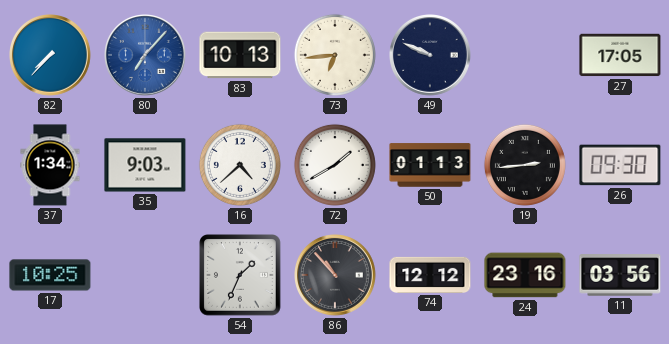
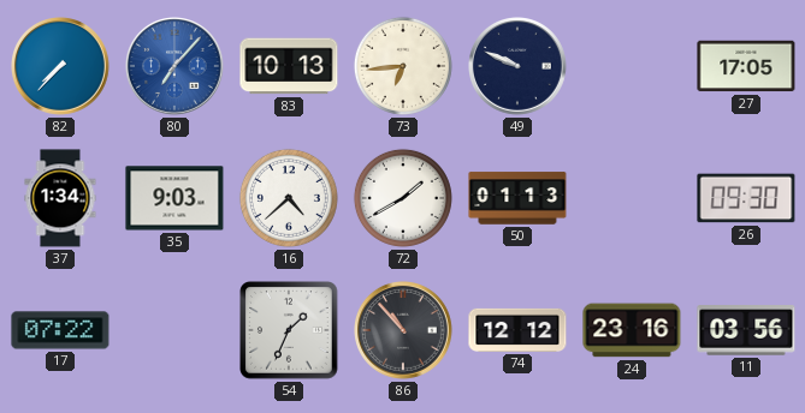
19: 2:44 -> none
17: 10:25 -> 07:22
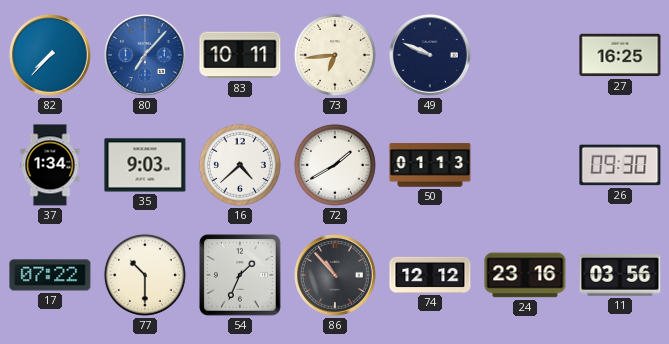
83: 10:13 -> 10:11
27: 17:05 -> 16:25
77: none -> 10:30
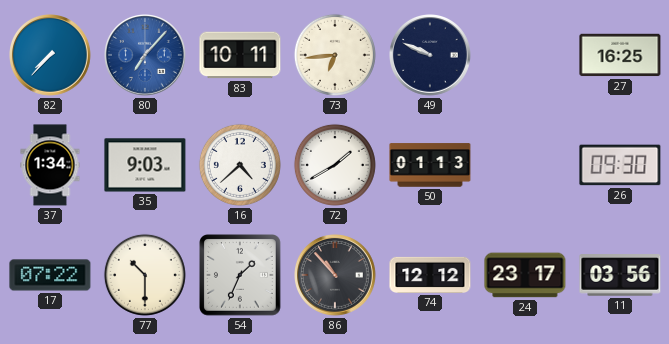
24: 23:16 -> 23:17
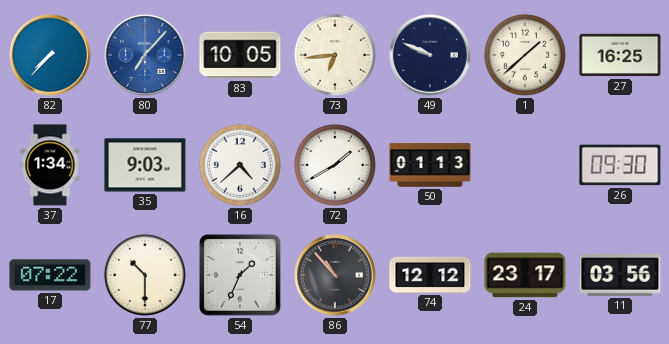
83: 10:11 -> 10:05
1: none -> 1:38
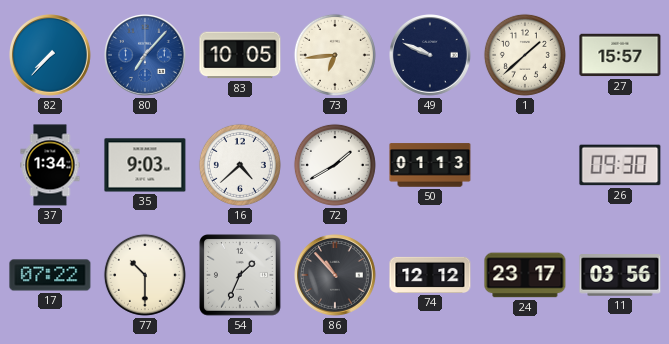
27: 16:25 -> 15:57
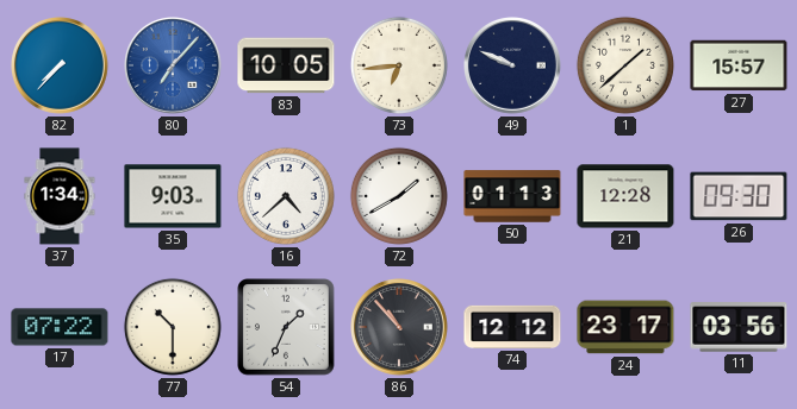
21: none -> 12:28
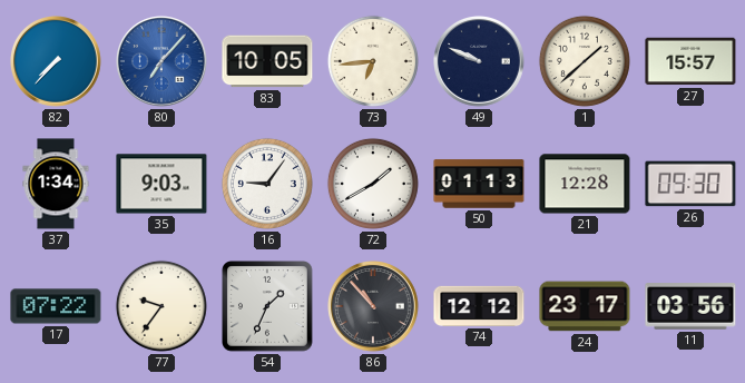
16: 4:38 -> 9:06
77: 10:30 -> 9:36
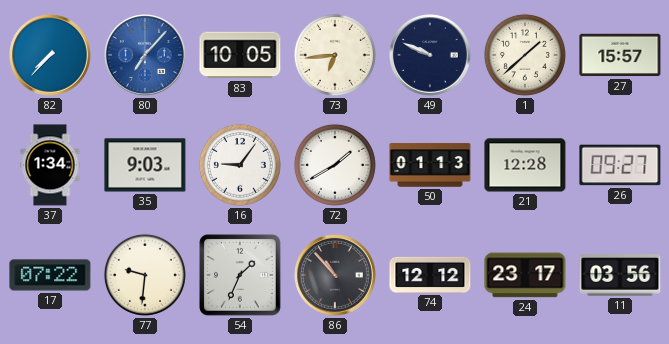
26: 09:30 -> 09:27
77: 9:36 -> 9:31
